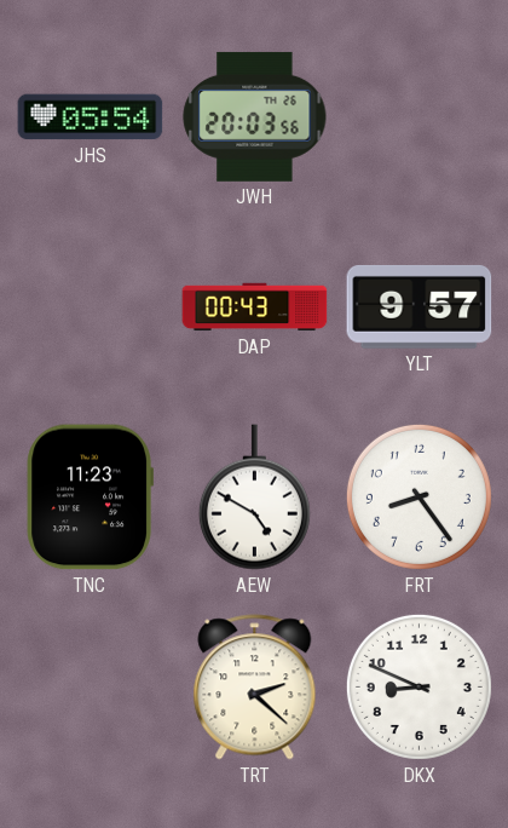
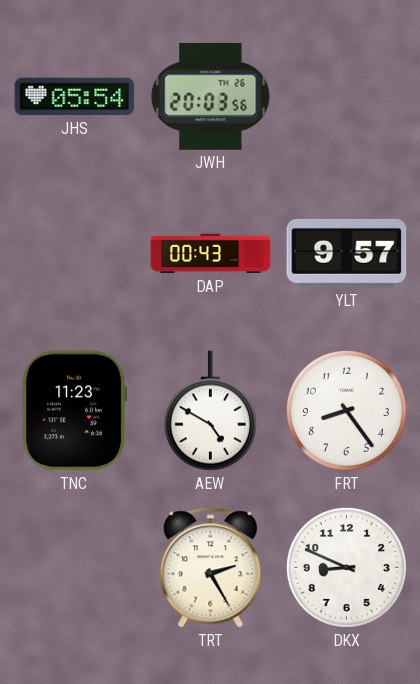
TRT: 2:22 -> 2:25
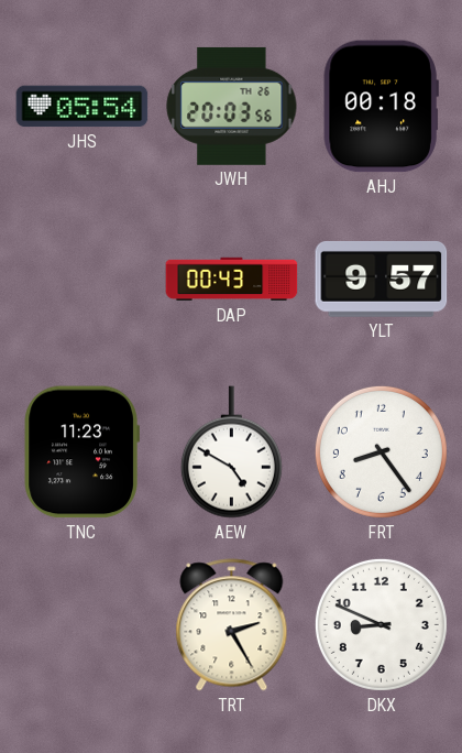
AHJ: none -> 00:18
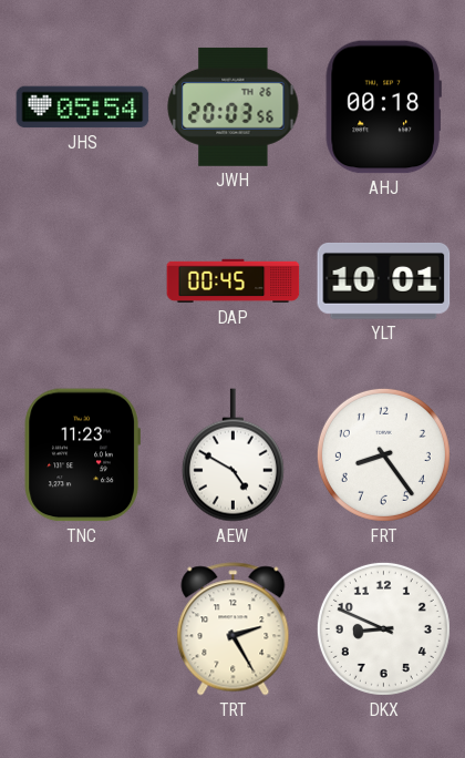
DAP: 00:43 -> 00:45
YLT: 9:57 -> 10:01
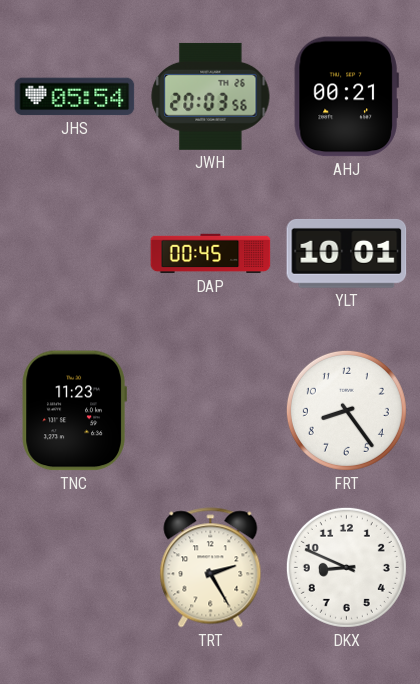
AHJ: 00:18 -> 00:21
AEW: 4:50 -> none
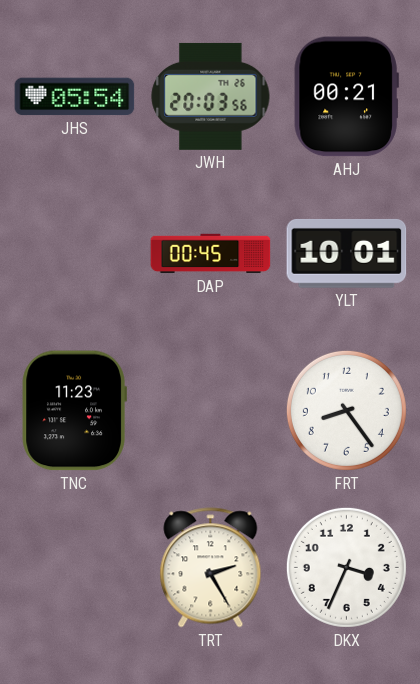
DKX: 8:49 -> 3:34
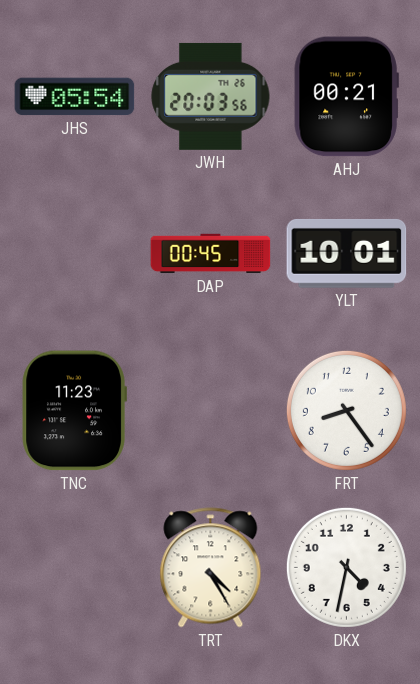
TRT: 2:25 -> 4:25
DKX: 3:34 -> 4:32
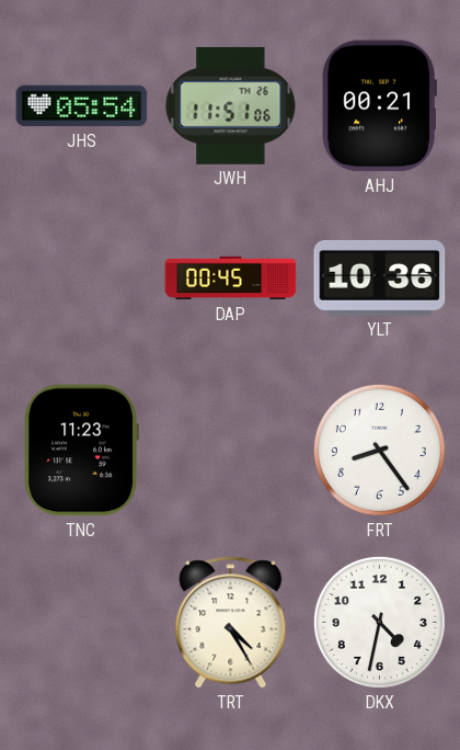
JWH: 20:03 -> 11:51
YLT: 10:01 -> 10:36
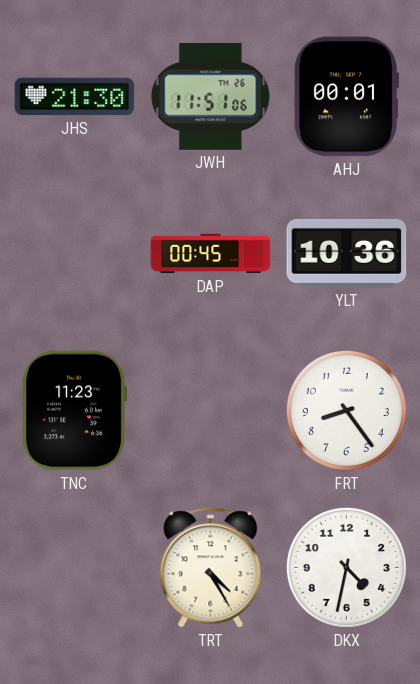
JHS: 05:54 -> 21:30
AHJ: 00:21 -> 00:01
